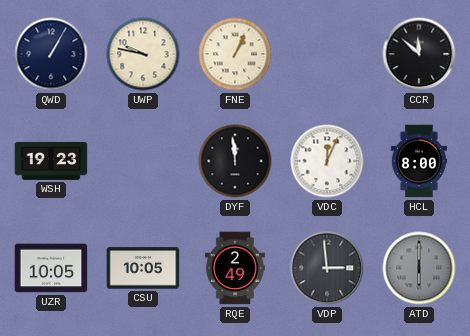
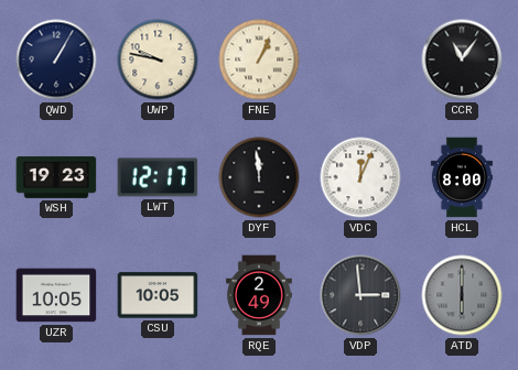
CCR: 11:52 -> 11:06
LWT: none -> 12:17
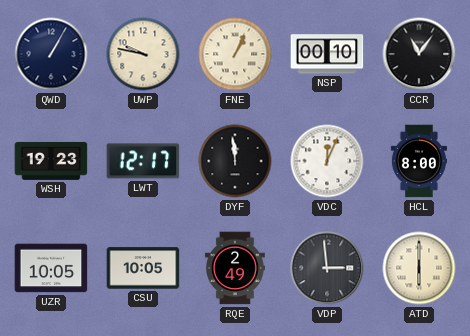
NSP: none -> 00:10
ATD dial: grey -> cream
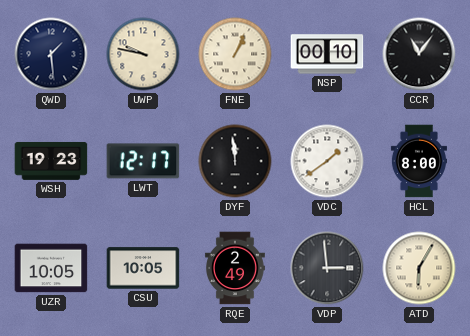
QWD: 1:05 -> 1:29
VDC: 12:04 -> 1:39
ATD: 6:00 -> 6:05
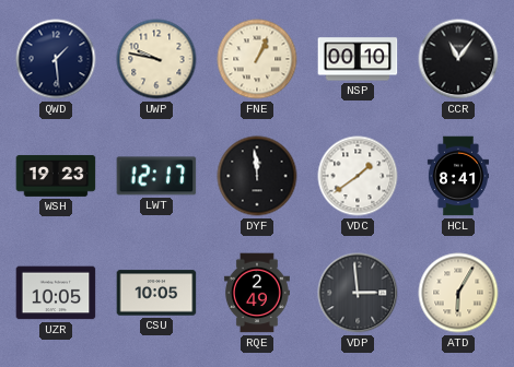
HCL: 8:00 -> 8:41
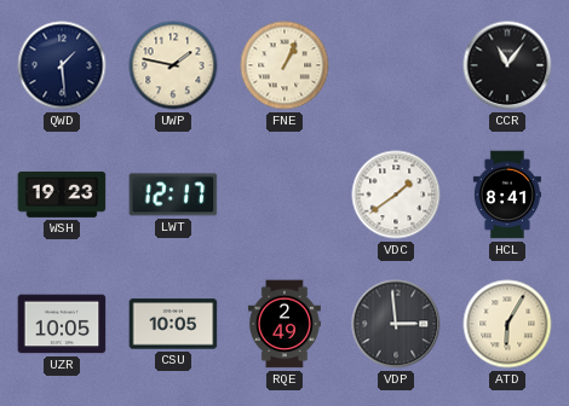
UWP: 9:47 -> 1:47
NSP: 00:10 -> none
DYF: 11:59 -> none
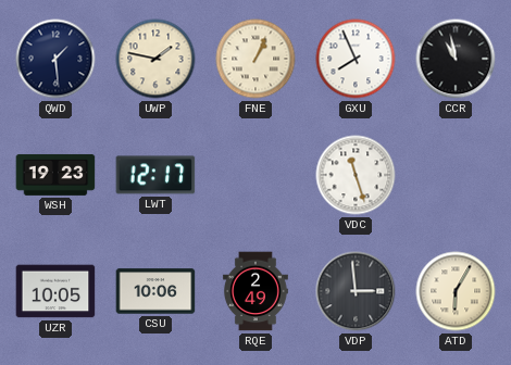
GXU: none -> 7:56
CCR: 11:06 -> 10:58
VDC: 1:39 -> 11:27
HCL: 8:41 -> none
CSU: 10:05 -> 10:06
